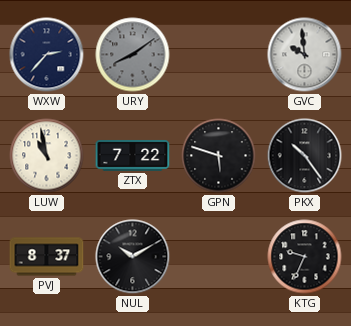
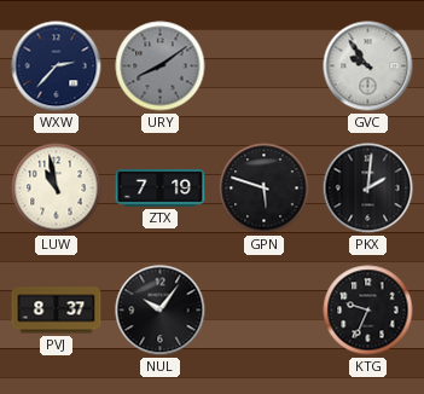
GVC: 9:59 -> 9:54
ZTX: 7:22 -> 7:19
PKX: 10:24 -> 2:01
NUL: 10:10 -> 10:06
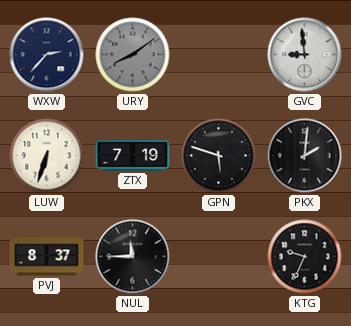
GVC: 9:54 -> 8:59
LUW: 10:58 -> 6:33
NUL: 10:06 -> 11:45
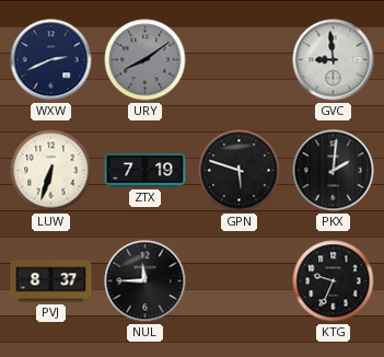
WXW: 2:37 -> 2:41
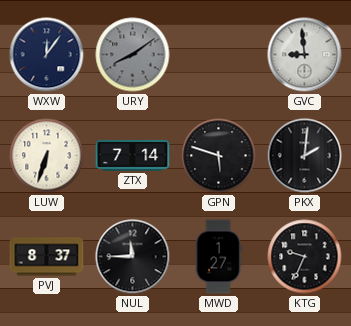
WXW: 2:41 -> 12:06
ZTX: 7:19 -> 7:14
MWD: none -> 1:27
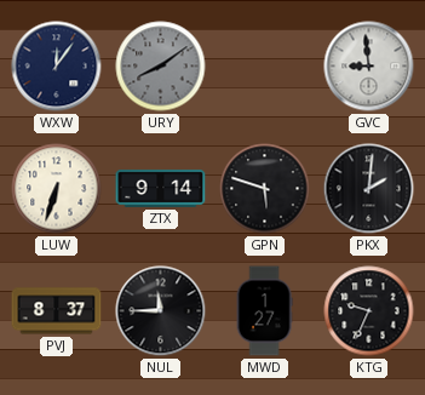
ZTX: 7:14 -> 9:14
